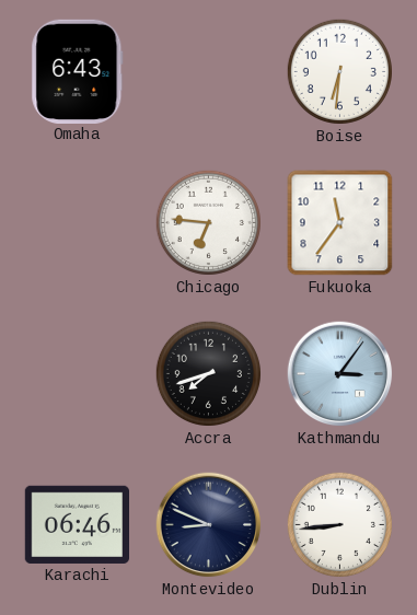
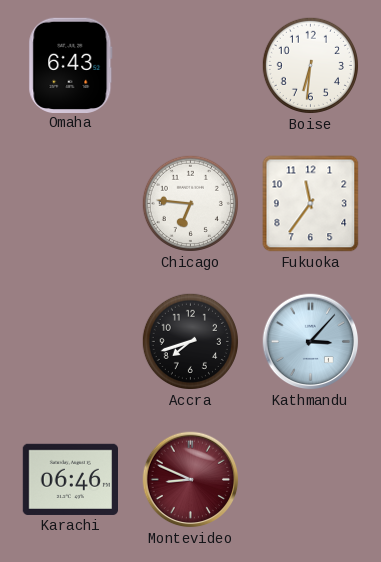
Kathmandu: 3:06 -> 3:07
Montevideo dial: navy -> burgundy
Dublin: 8:44 -> none
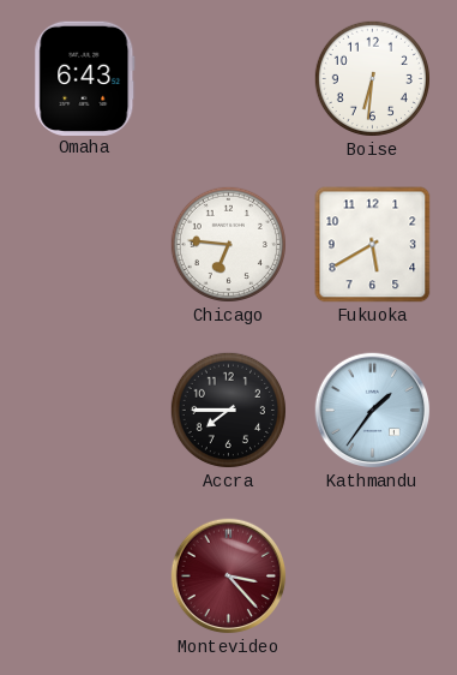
Fukuoka: 11:36 -> 5:40
Accra: 7:42 -> 7:45
Kathmandu: 3:07 -> 1:36
Karachi: 06:46 -> none
Montevideo: 8:49 -> 3:23
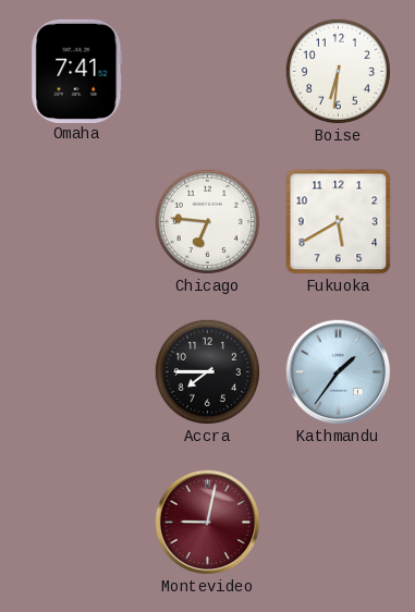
Omaha: 6:43 -> 7:41
Montevideo: 3:23 -> 9:02
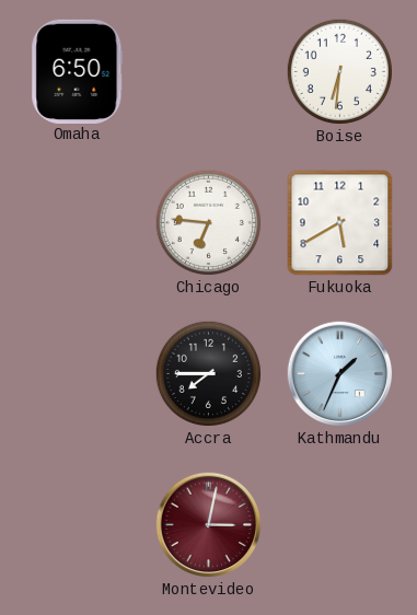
Omaha: 7:41 -> 6:50
Kathmandu: 1:36 -> 1:34
Montevideo: 9:02 -> 3:02
